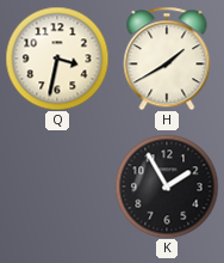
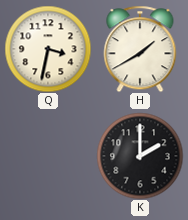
K: 1:55 -> 2:00
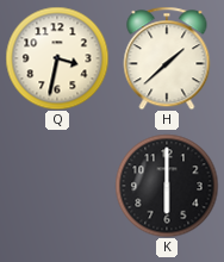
H: 1:40 -> 1:38
K: 2:00 -> 6:00
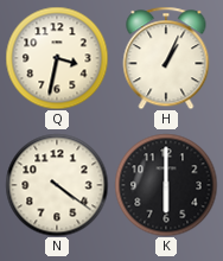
H: 1:38 -> 1:04
N: none -> 4:21
